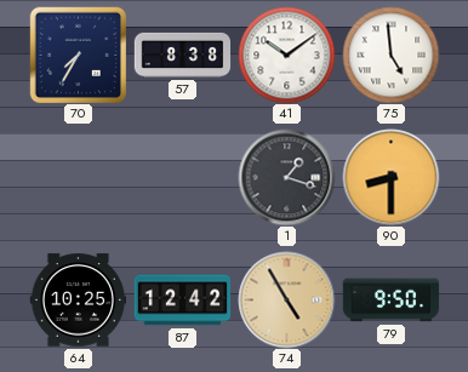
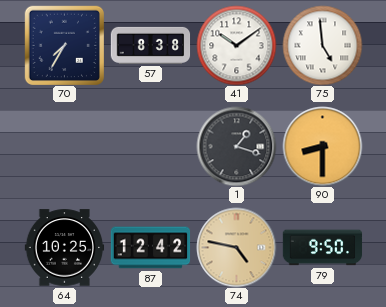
74: 4:55 -> 4:47
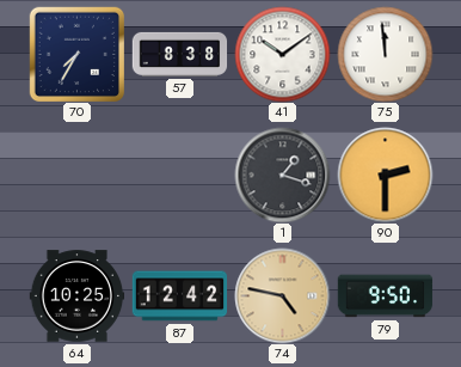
75: 4:59 -> 11:59
90: 8:30 -> 2:30
